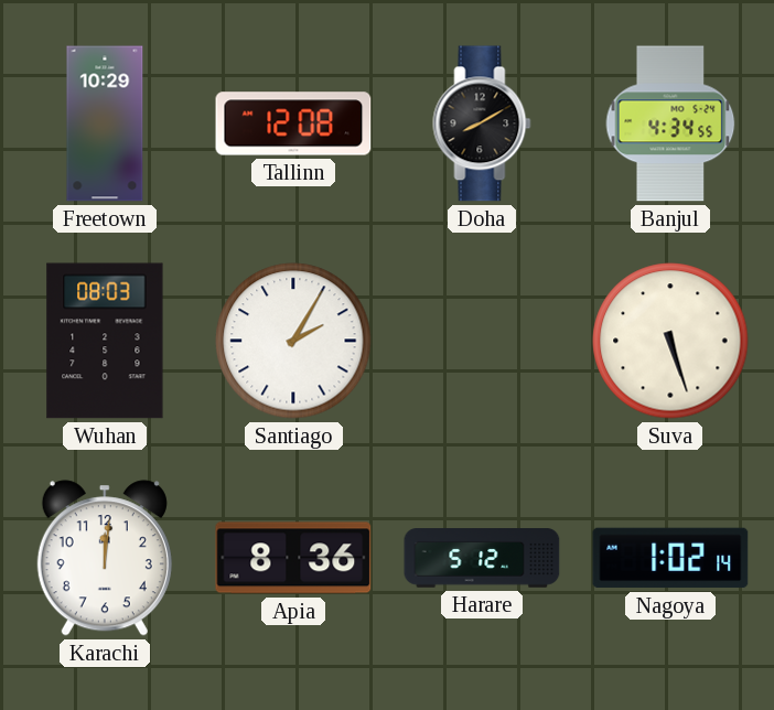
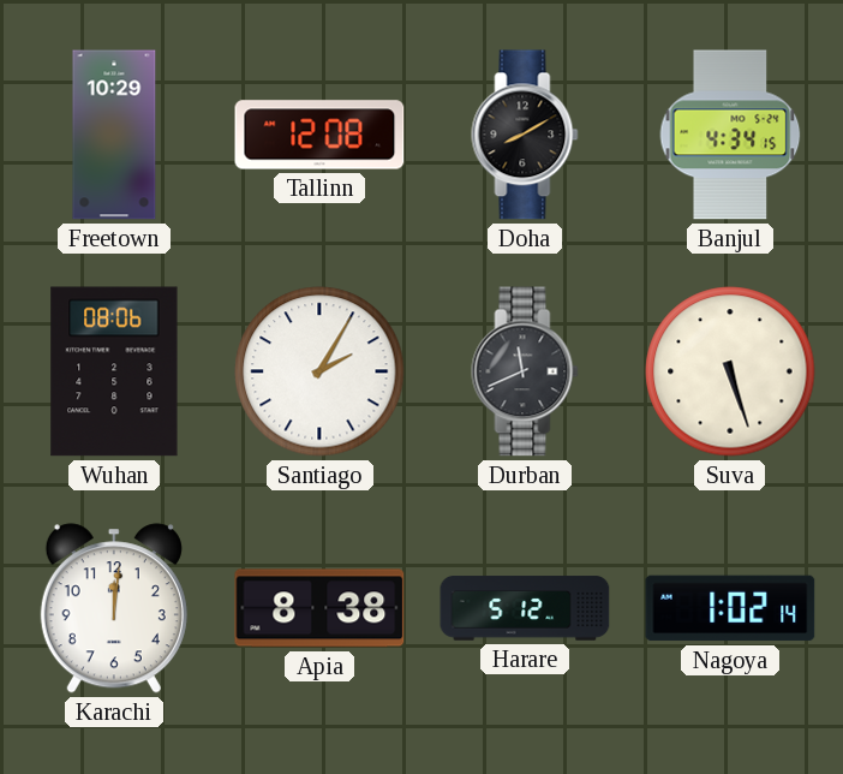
Banjul: 4:34:55 -> 4:34:15
Wuhan: 08:03 -> 08:06
Durban: none -> 11:41
Apia: 8:36 -> 8:38
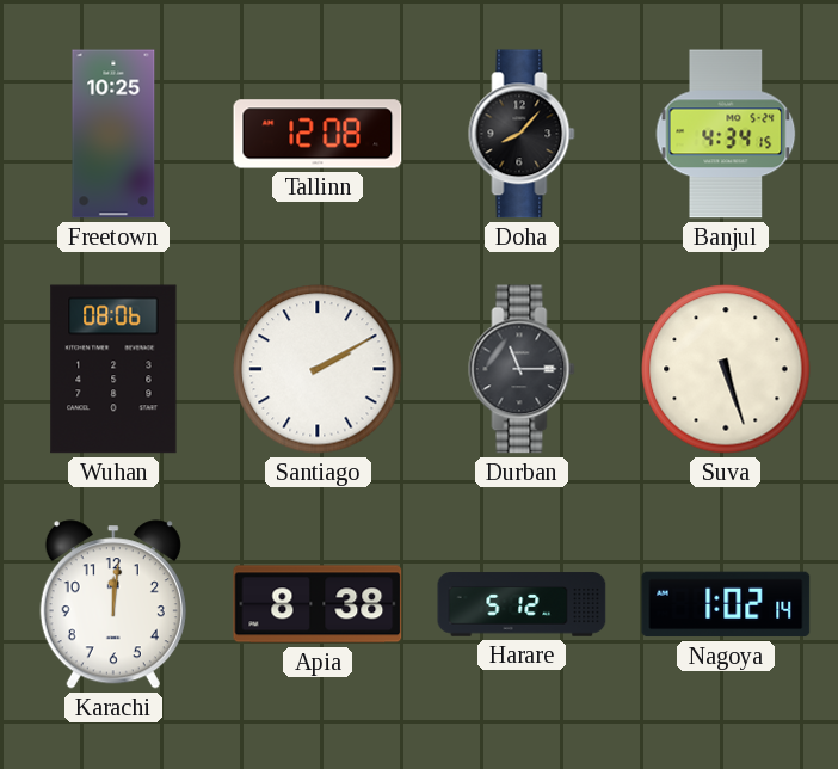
Freetown: 10:29 -> 10:25
Doha: 8:10 -> 8:07
Santiago: 2:05 -> 2:10
Durban: 11:41 -> 11:15
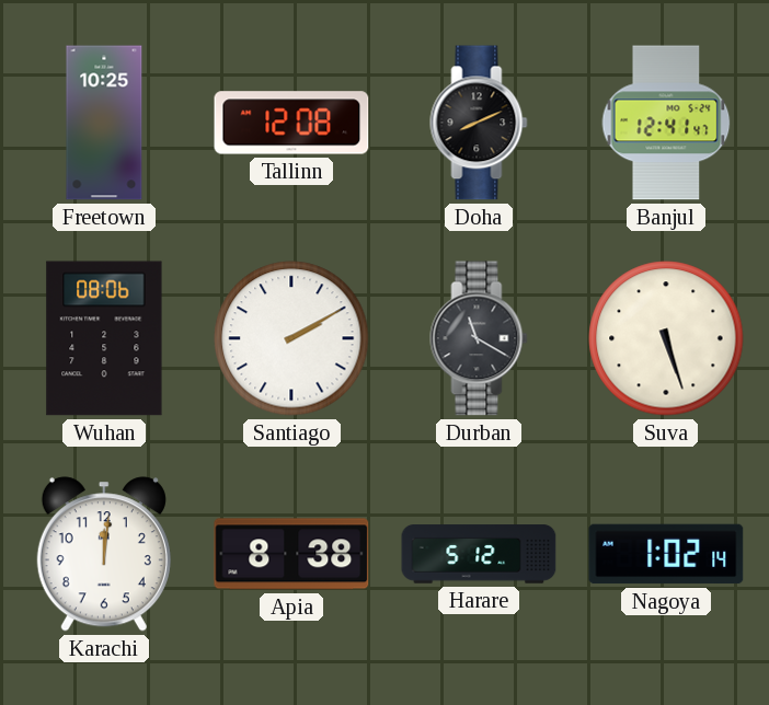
Doha: 8:07 -> 8:11
Banjul: 4:34 -> 12:41
Durban: 11:15 -> 11:20
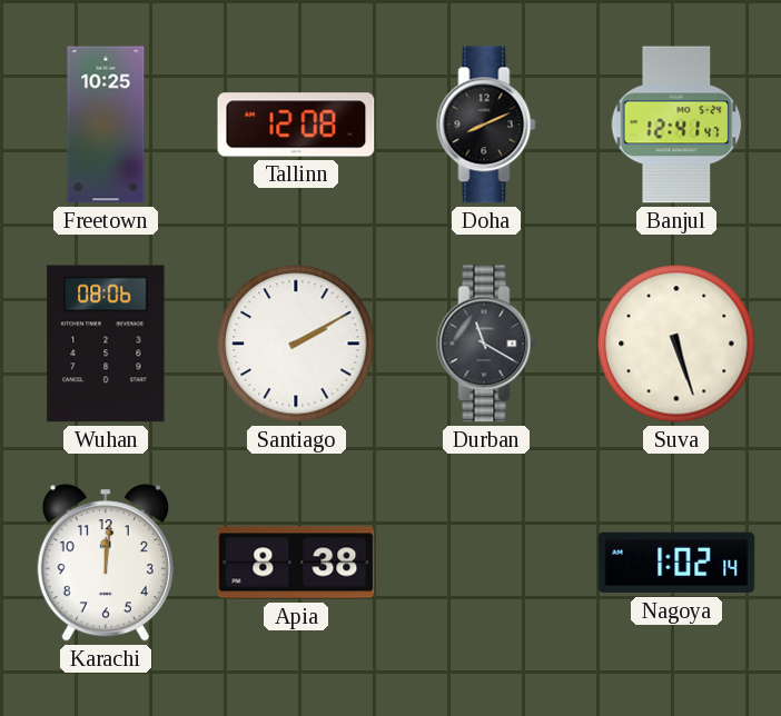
Harare: 5:12 -> none
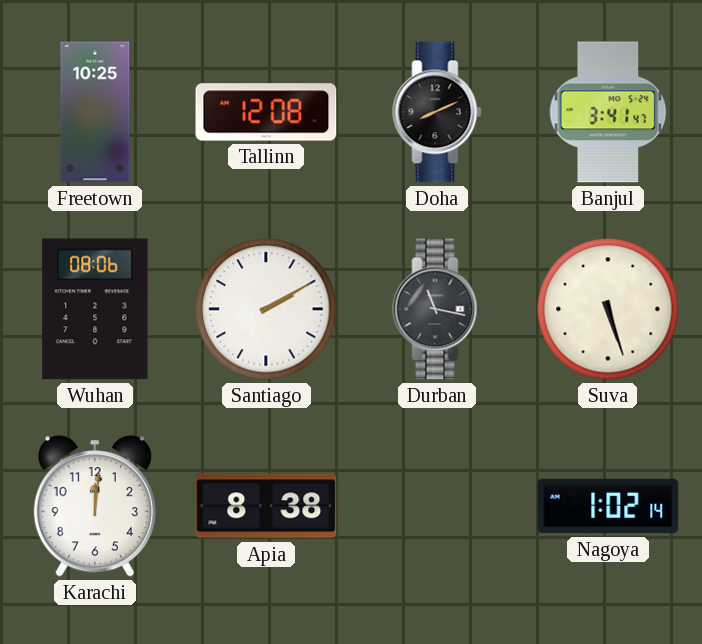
Banjul: 12:41 -> 3:41
Durban: 11:20 -> 11:17
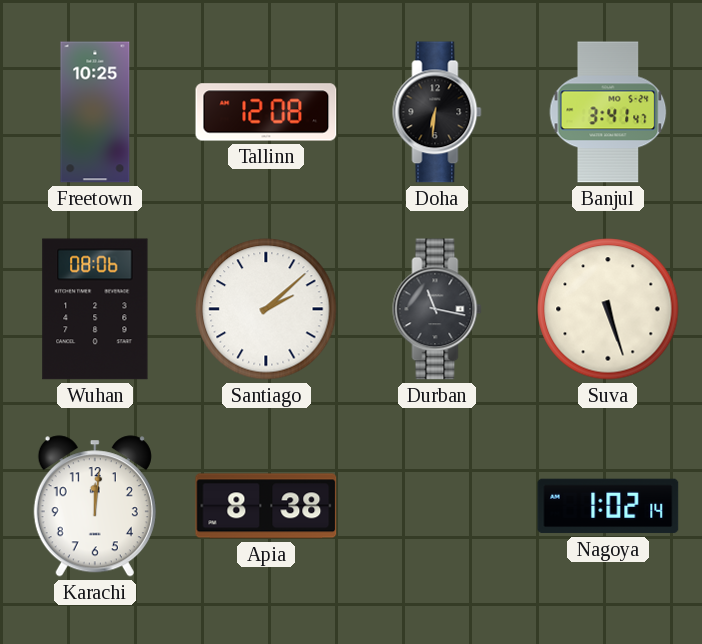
Doha: 8:11 -> 6:31
Santiago: 2:10 -> 2:08
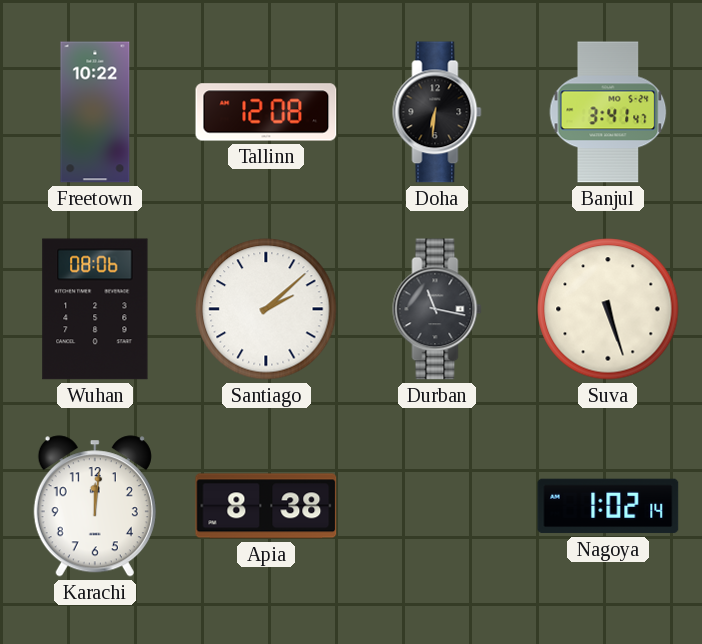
Freetown: 10:25 -> 10:22
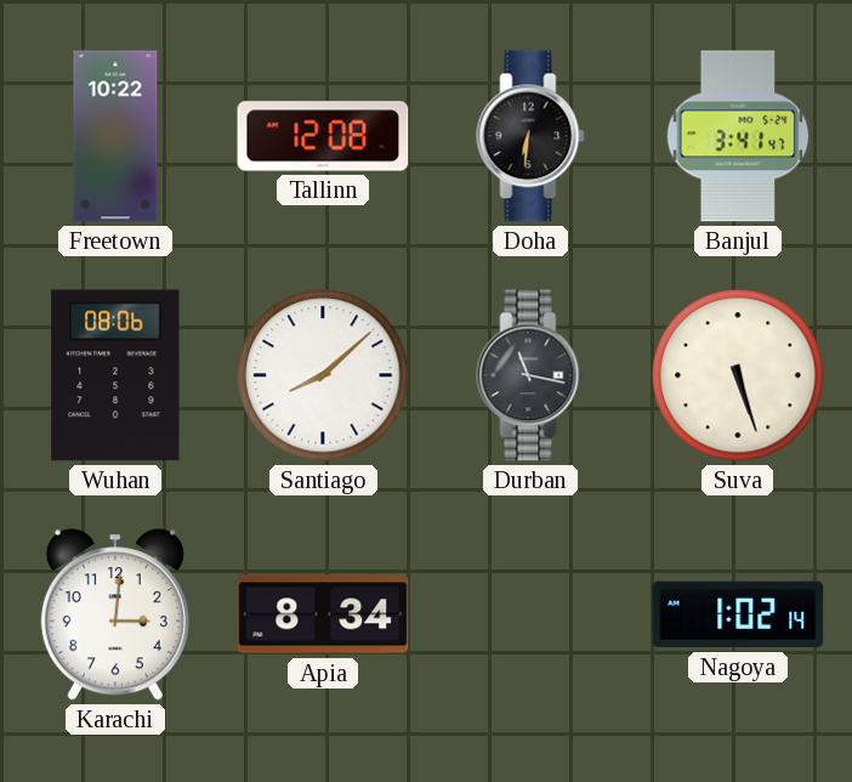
Santiago: 2:08 -> 8:08
Karachi: 12:01 -> 3:01
Apia: 8:38 -> 8:34
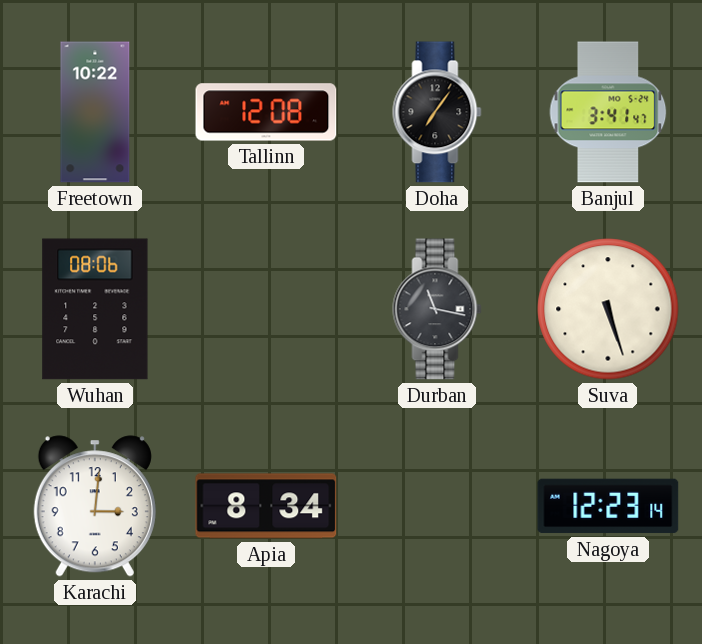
Doha: 6:31 -> 7:06
Santiago: 8:08 -> none
Nagoya: 1:02 -> 12:23
